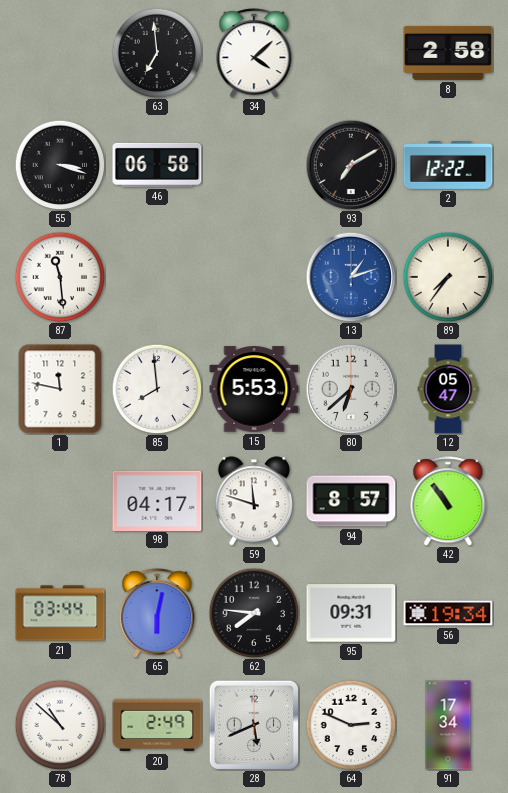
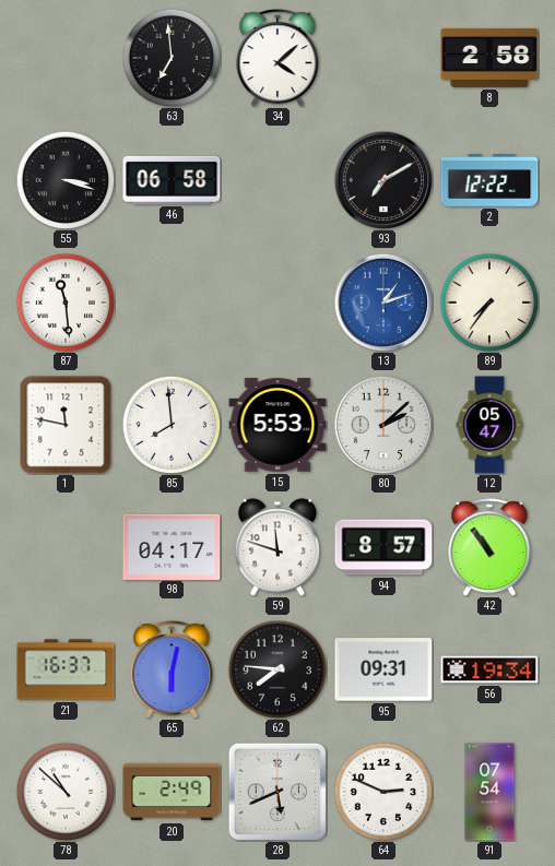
80: 6:38 -> 2:08
21: 03:44 -> 16:37
91: 17:34 -> 07:54
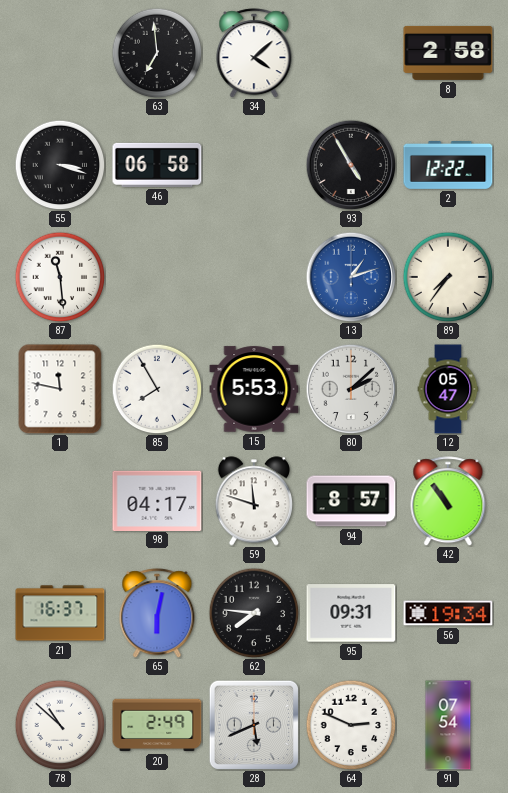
93: 7:10 -> 4:55
85: 7:59 -> 7:55
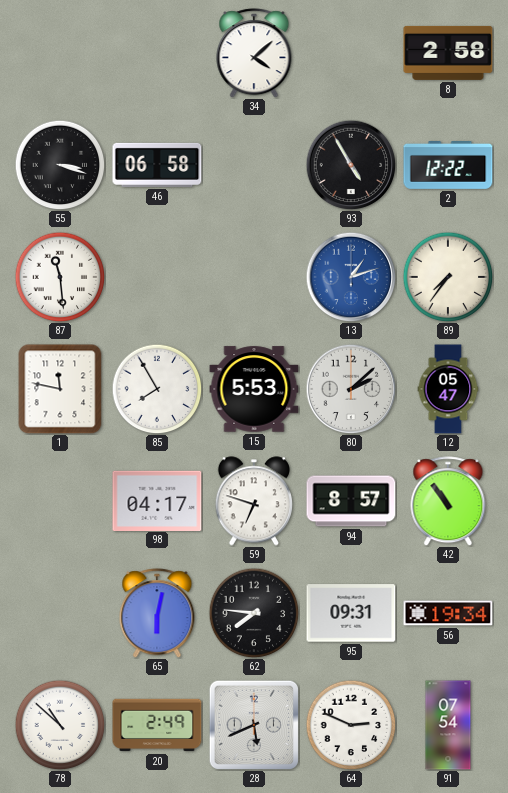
63: 6:59 -> none
59: 11:48 -> 6:48
21: 16:37 -> none
